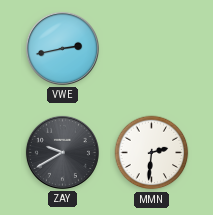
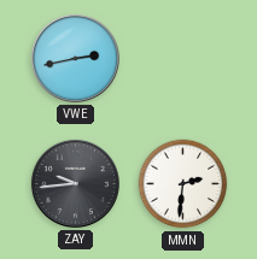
ZAY: 9:40 -> 9:44
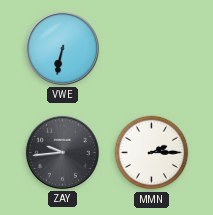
VWE: 2:43 -> 6:32
MMN: 2:31 -> 2:15
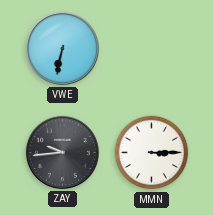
MMN: 2:15 -> 3:15
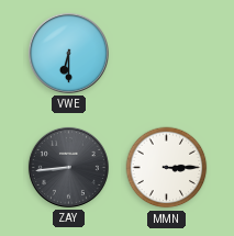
VWE: 6:32 -> 6:30
ZAY: 9:44 -> 8:44
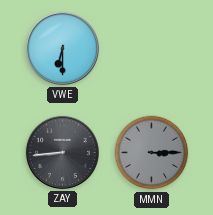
MMN dial: white -> grey
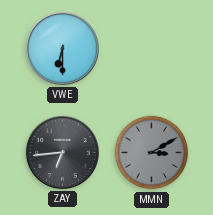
ZAY: 8:44 -> 6:44
MMN: 3:15 -> 3:10
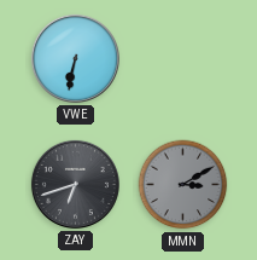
VWE: 6:30 -> 6:32
ZAY: 6:44 -> 6:42
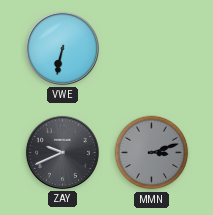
ZAY: 6:42 -> 9:41
MMN: 3:10 -> 3:12
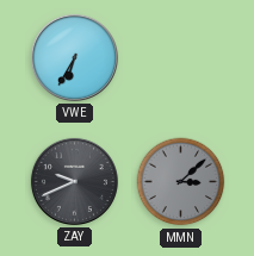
VWE: 6:32 -> 6:35
MMN: 3:12 -> 3:08
